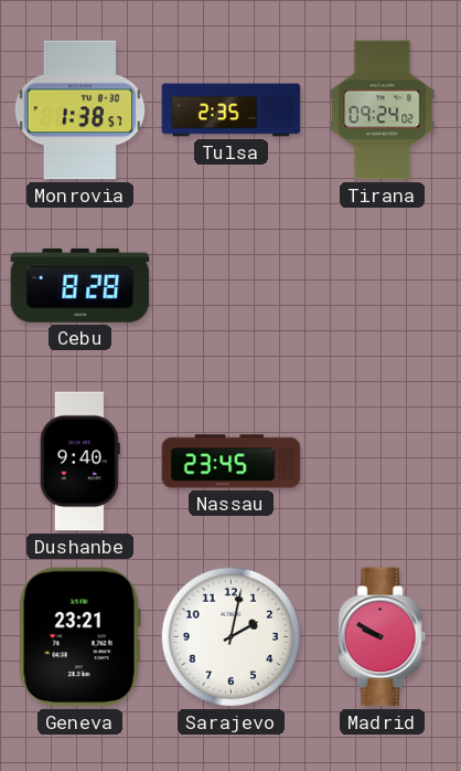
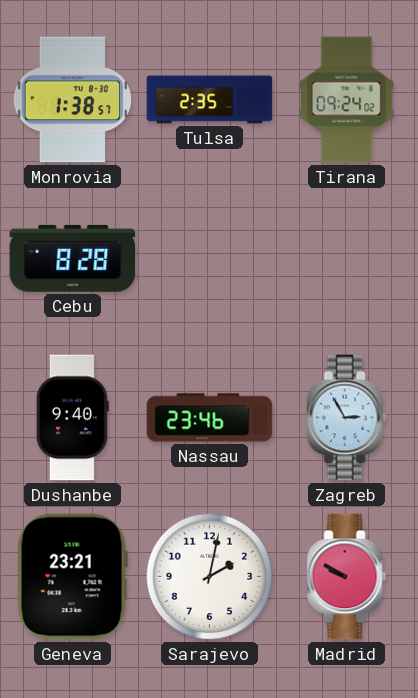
Nassau: 23:45 -> 23:46
Zagreb: none -> 2:55
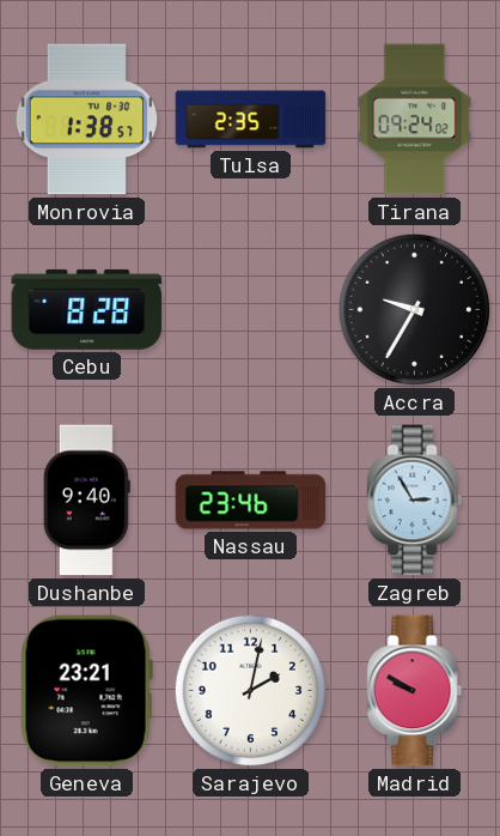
Accra: none -> 9:35
